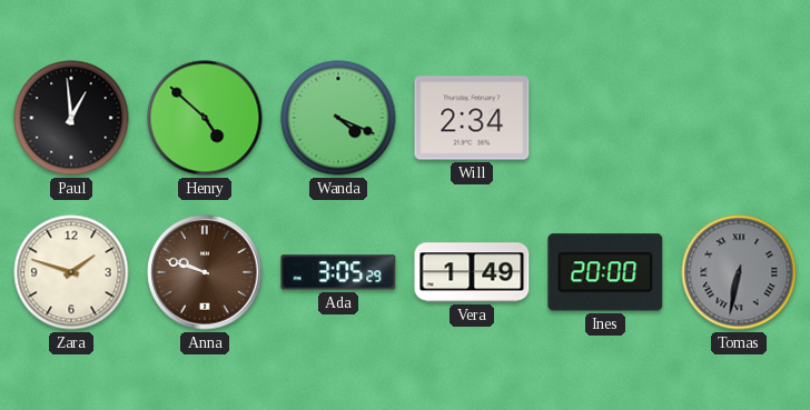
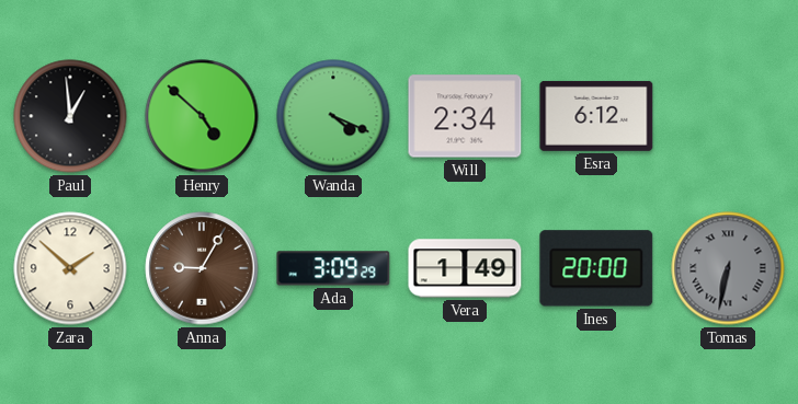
Esra: none -> 6:12
Zara: 1:48 -> 1:52
Anna: 9:48 -> 9:05
Ada: 3:05 -> 3:09
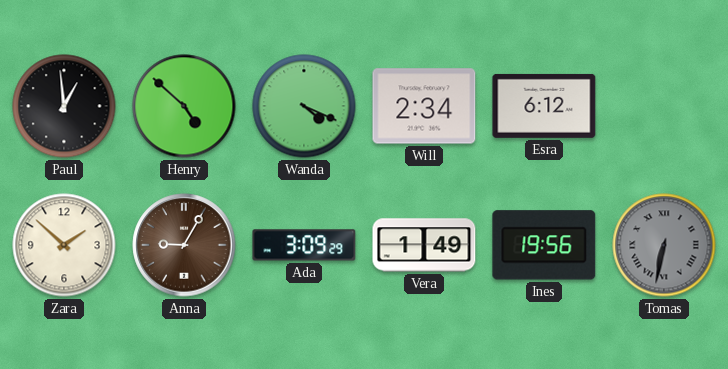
Ines: 20:00 -> 19:56
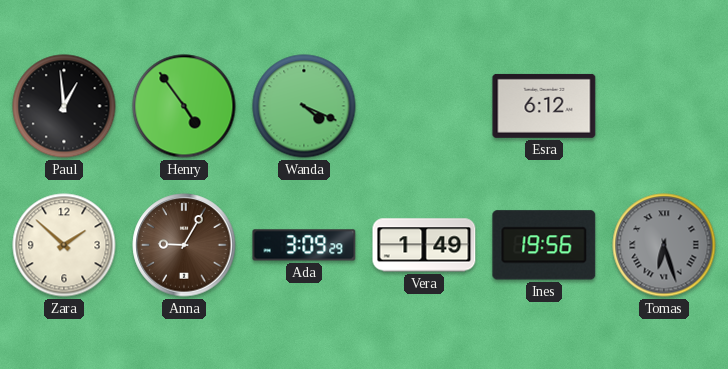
Henry: 4:52 -> 4:54
Will: 2:34 -> none
Tomas: 6:32 -> 6:27
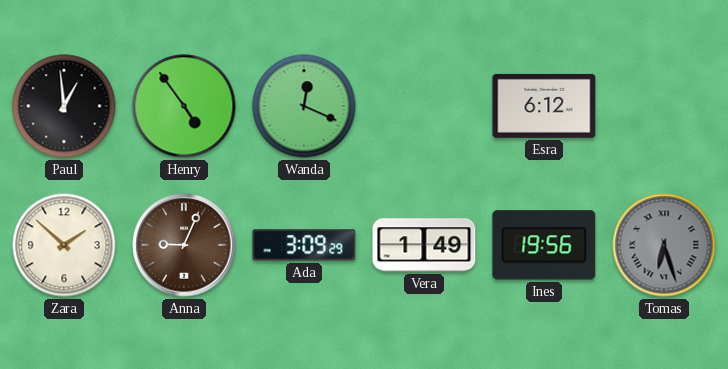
Wanda: 4:19 -> 12:19
Anna: 9:05 -> 9:04
